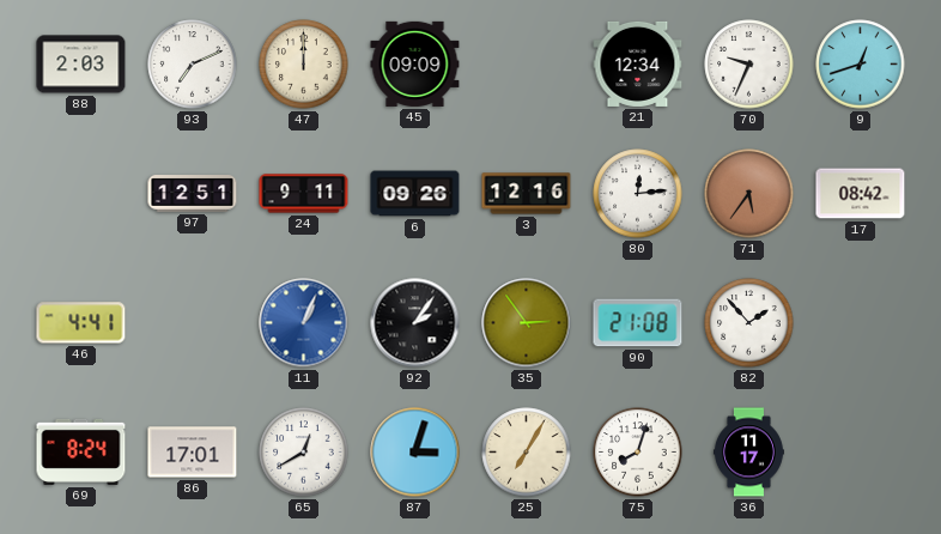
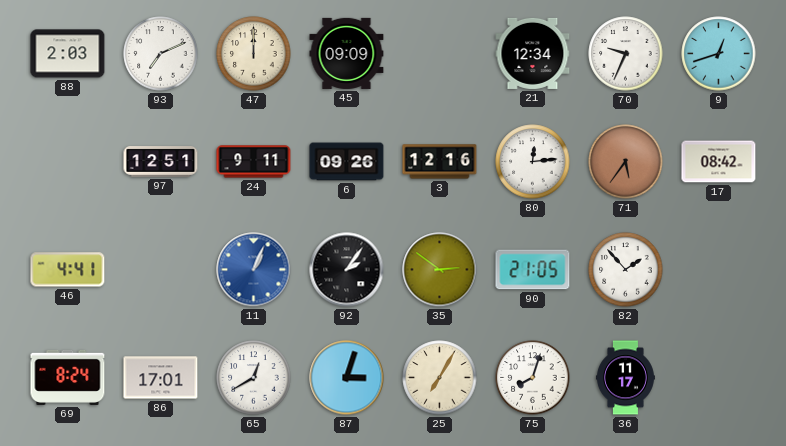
35: 2:54 -> 2:51
90: 21:08 -> 21:05
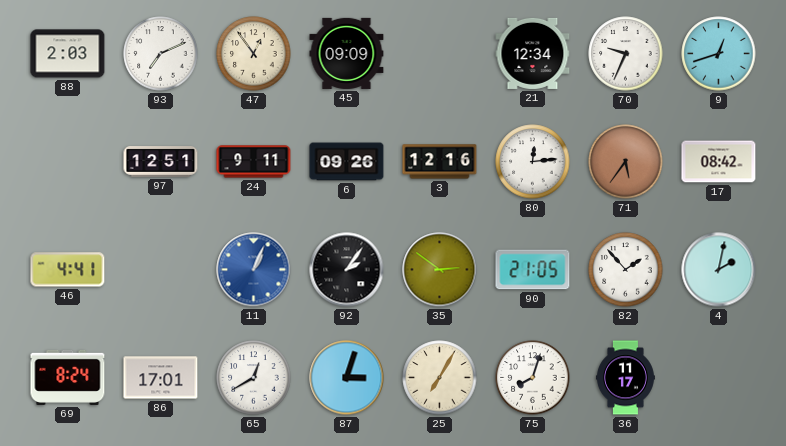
47: 12:00 -> 12:54
4: none -> 2:02
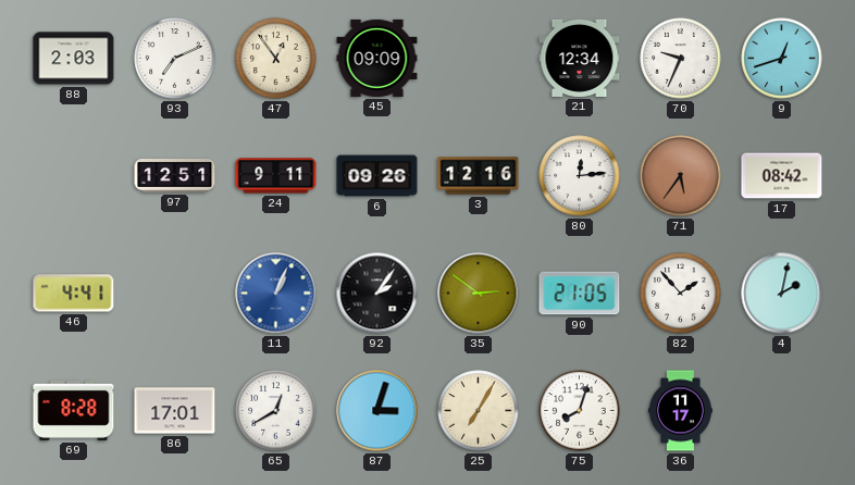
69: 8:24 -> 8:28
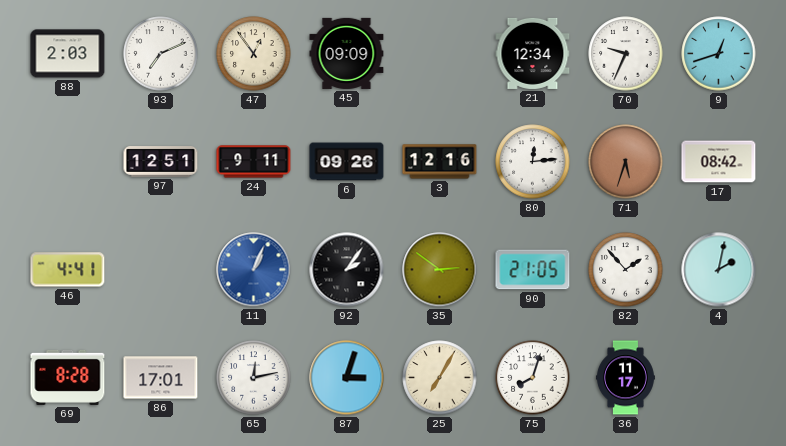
71: 5:36 -> 5:33
65: 12:40 -> 12:13
